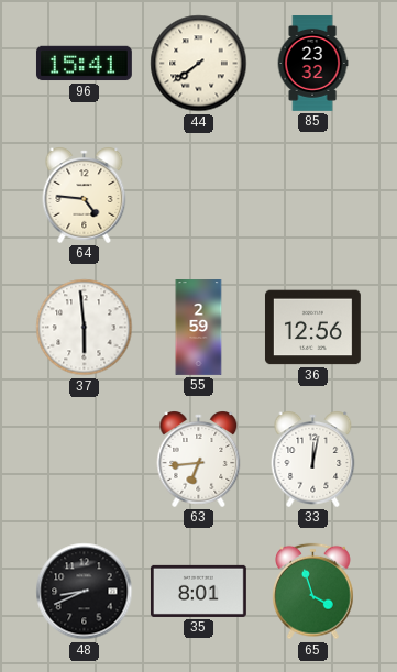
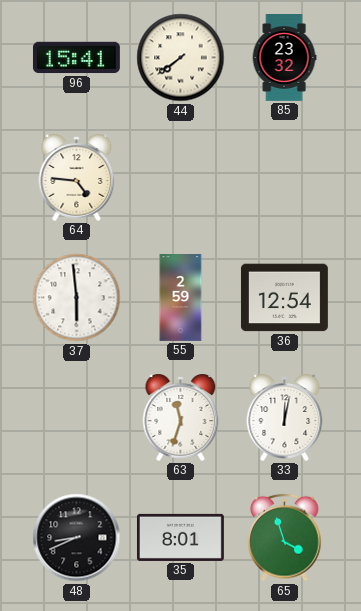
36: 12:56 -> 12:54
63: 6:44 -> 11:33
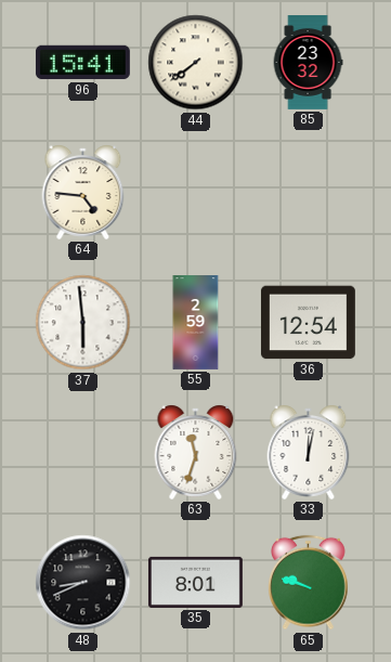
65: 3:57 -> 9:48
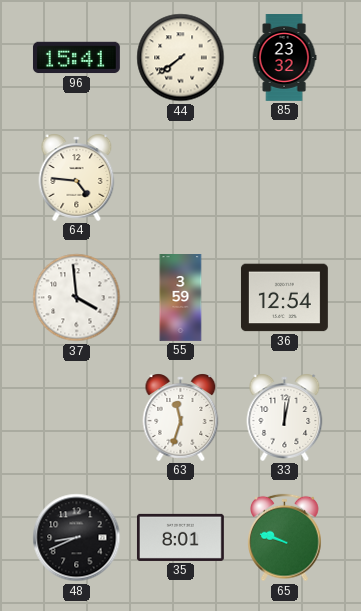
37: 5:59 -> 3:59
55: 2:59 -> 3:59
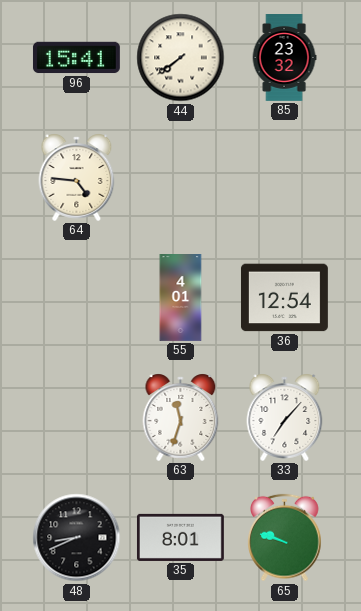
37: 3:59 -> none
55: 3:59 -> 4:01
33: 12:02 -> 7:07
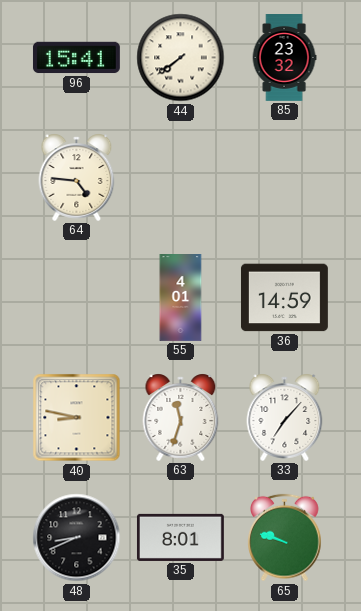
36: 12:54 -> 14:59
40: none -> 8:47
